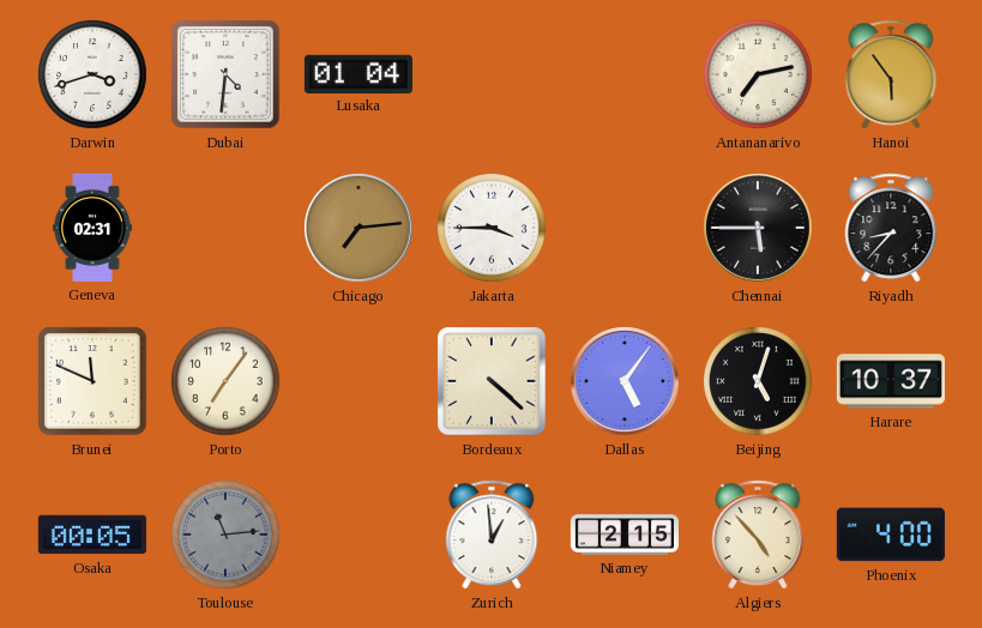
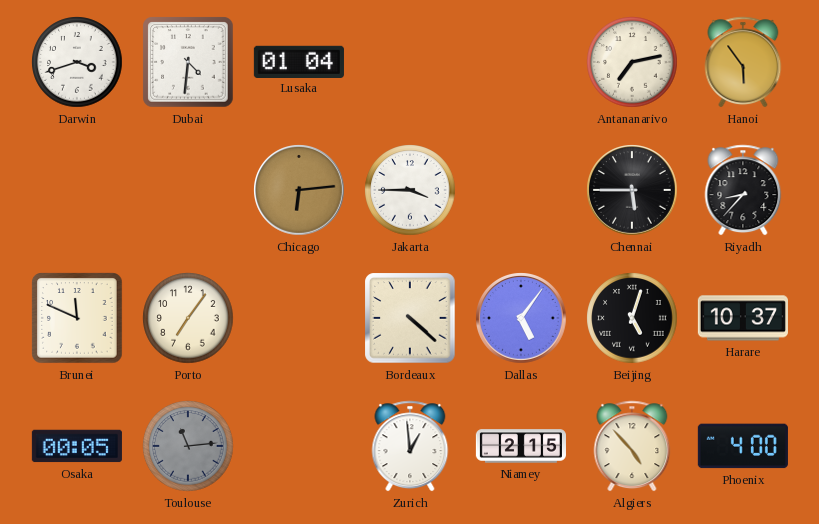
Geneva: 02:31 -> none
Chicago: 7:14 -> 6:14
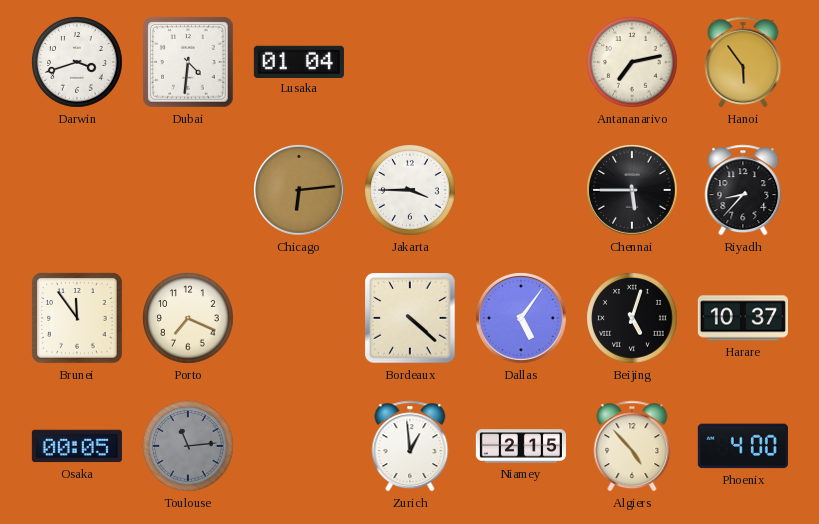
Brunei: 11:49 -> 11:54
Porto: 7:06 -> 7:19
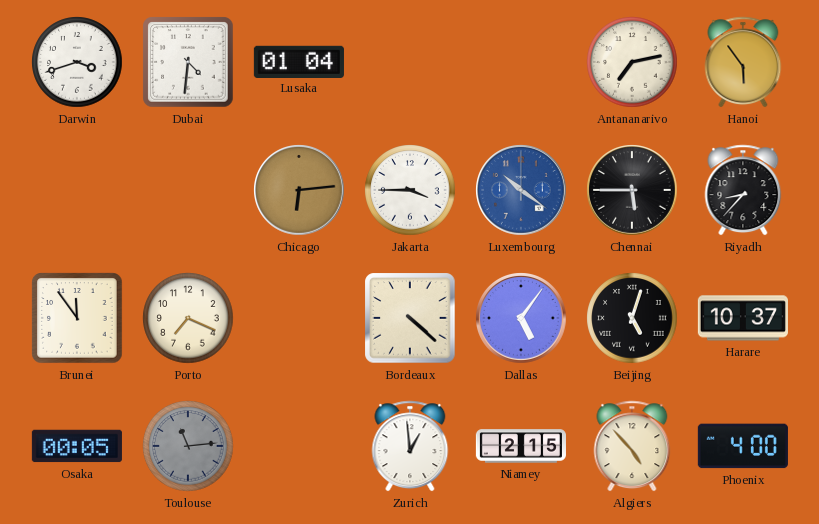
Luxembourg: none -> 10:21
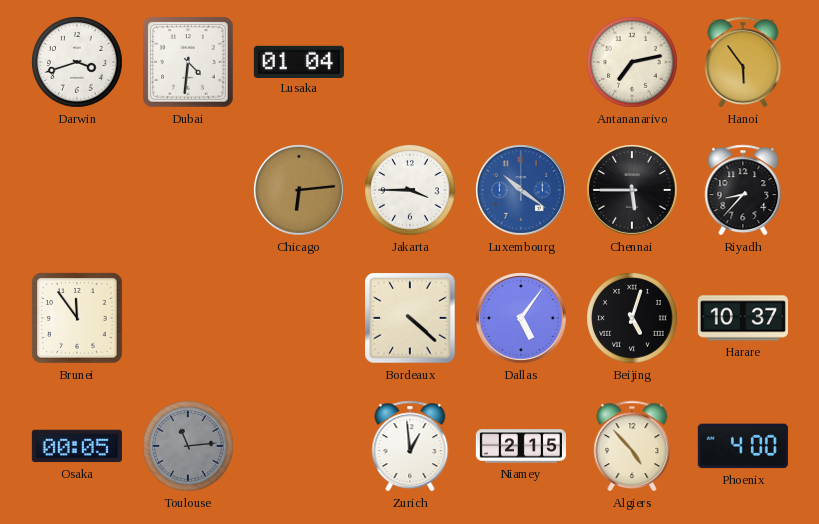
Porto: 7:19 -> none
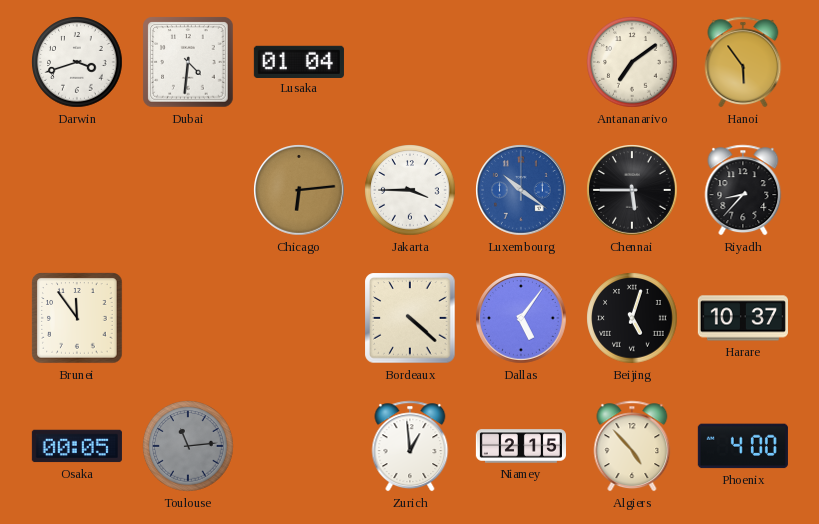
Antananarivo: 7:13 -> 7:09
